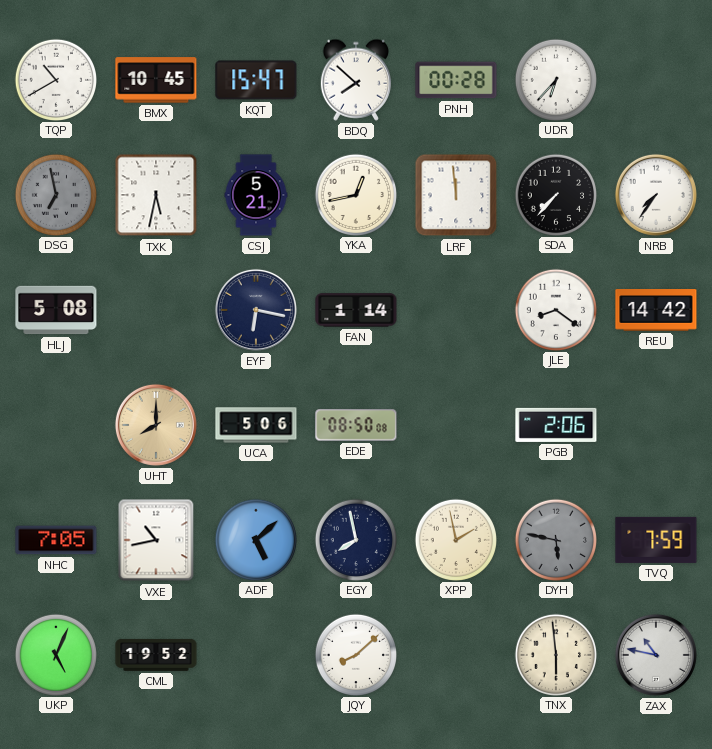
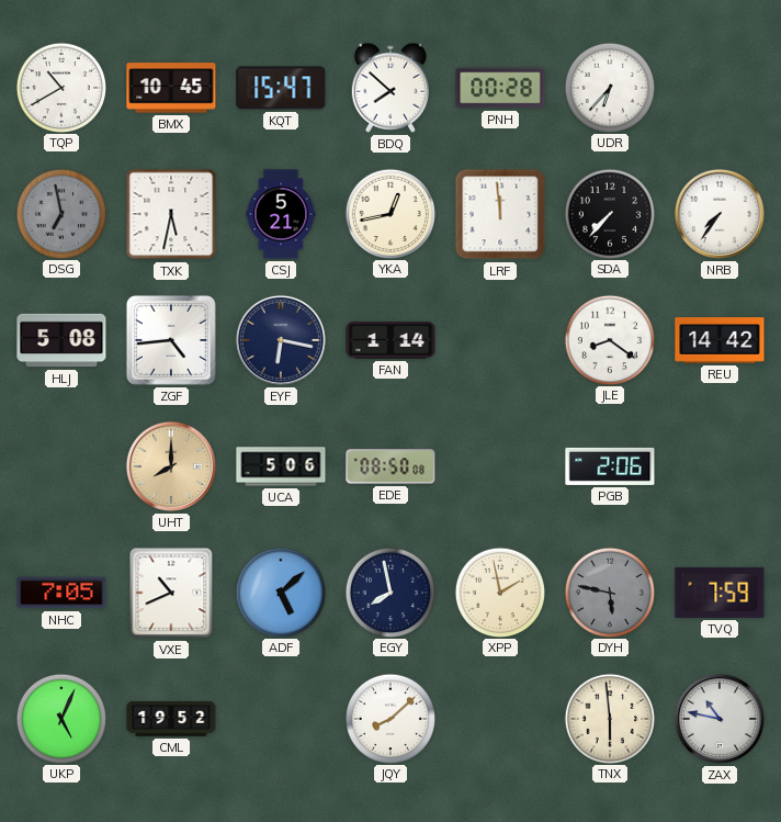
ZGF: none -> 4:44
VXE: 10:43 -> 10:41
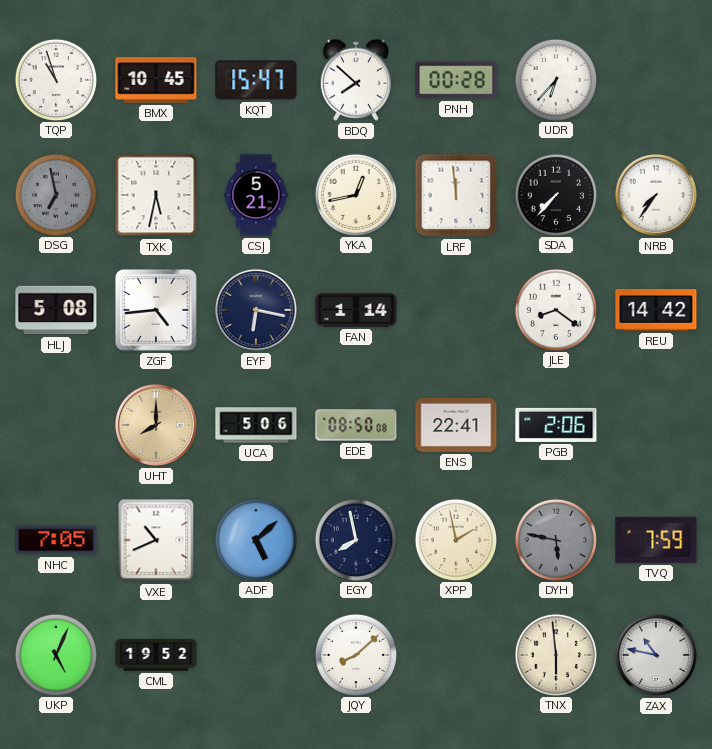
TQP: 10:40 -> 10:57
ENS: none -> 22:41
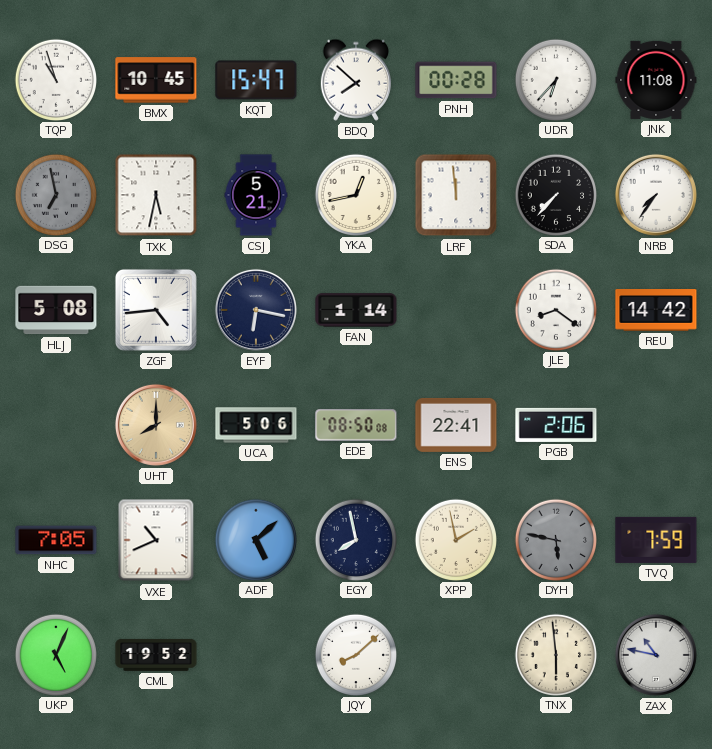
JNK: none -> 11:08
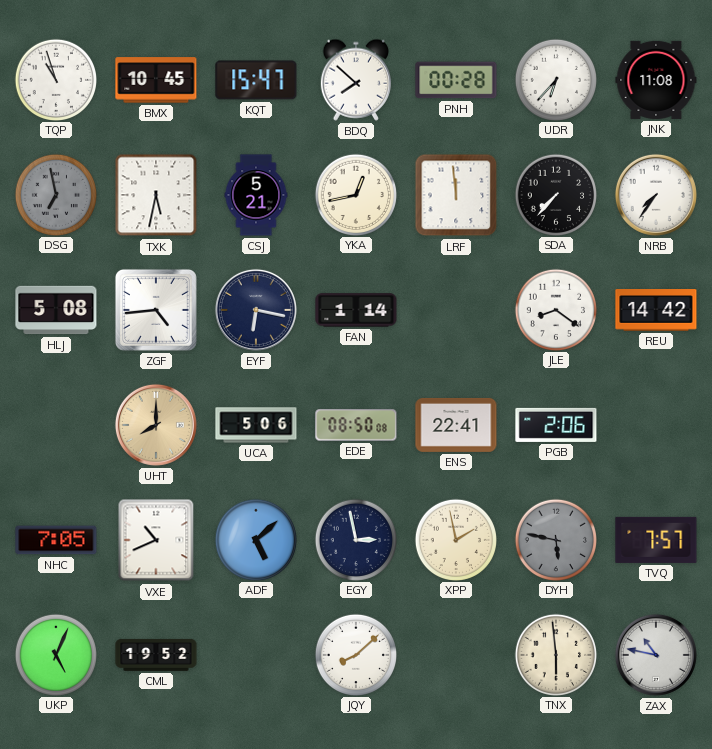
EGY: 7:58 -> 2:58
TVQ: 7:59 -> 7:57
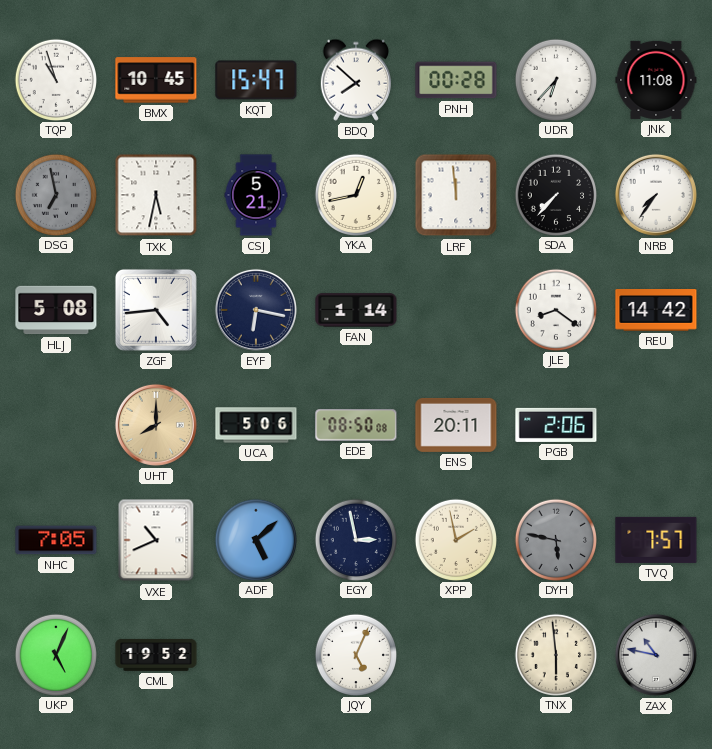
ENS: 22:41 -> 20:11
JQY: 8:08 -> 5:04
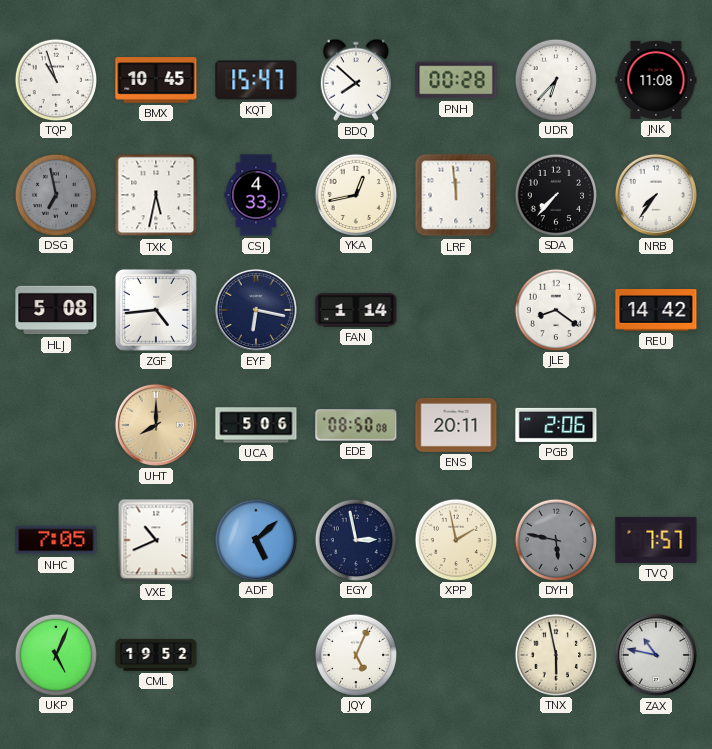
CSJ: 5:21 -> 4:33
TNX: 5:59 -> 5:58
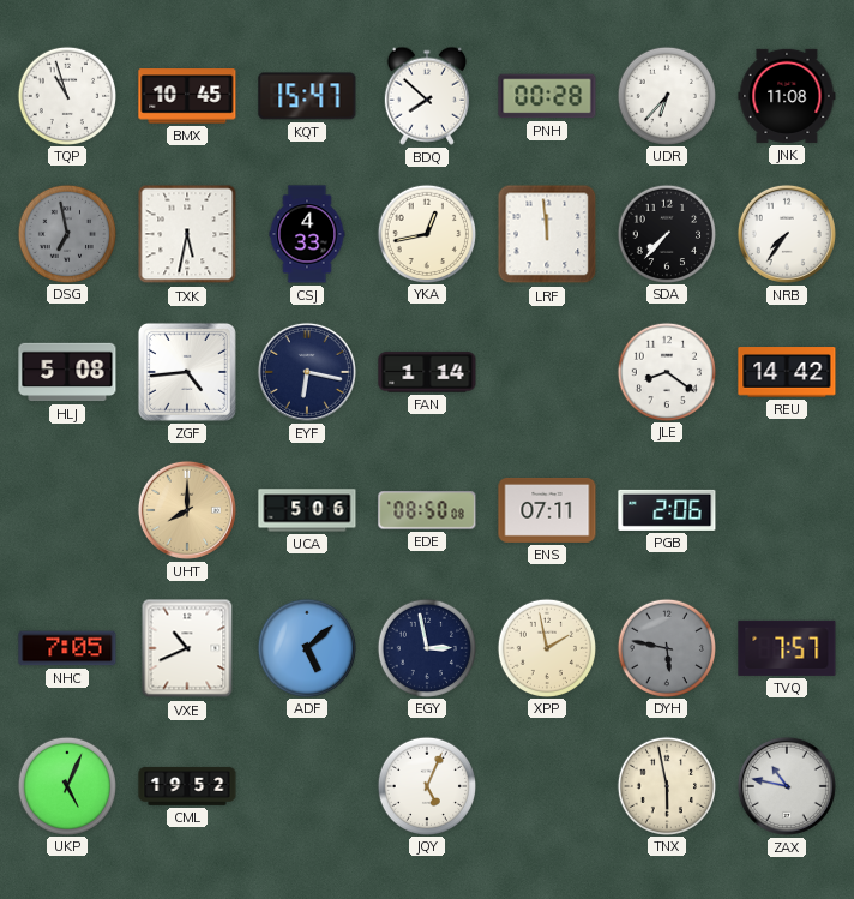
ENS: 20:11 -> 07:11
